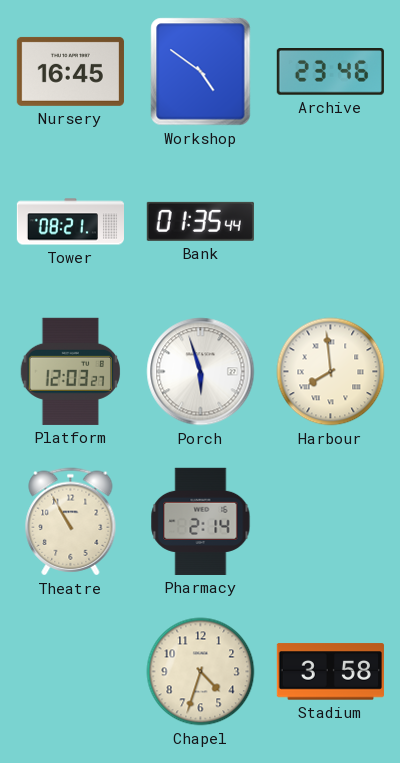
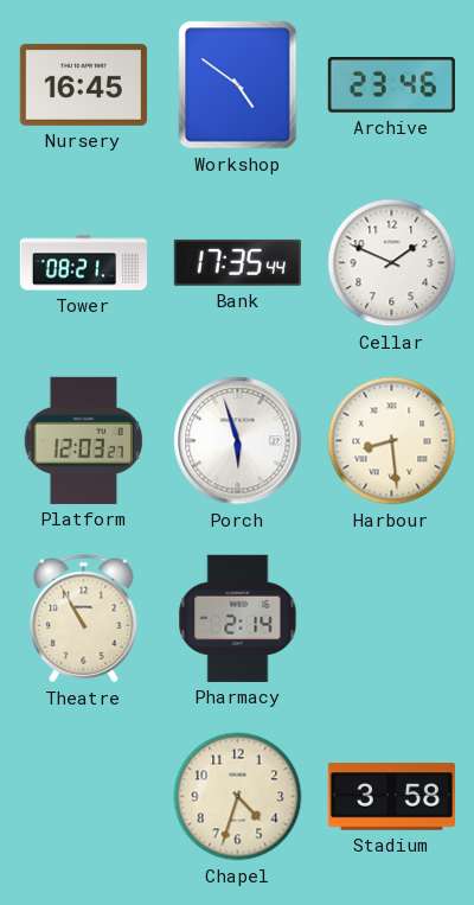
Bank: 01:35 -> 17:35
Cellar: none -> 1:49
Harbour: 7:59 -> 8:29
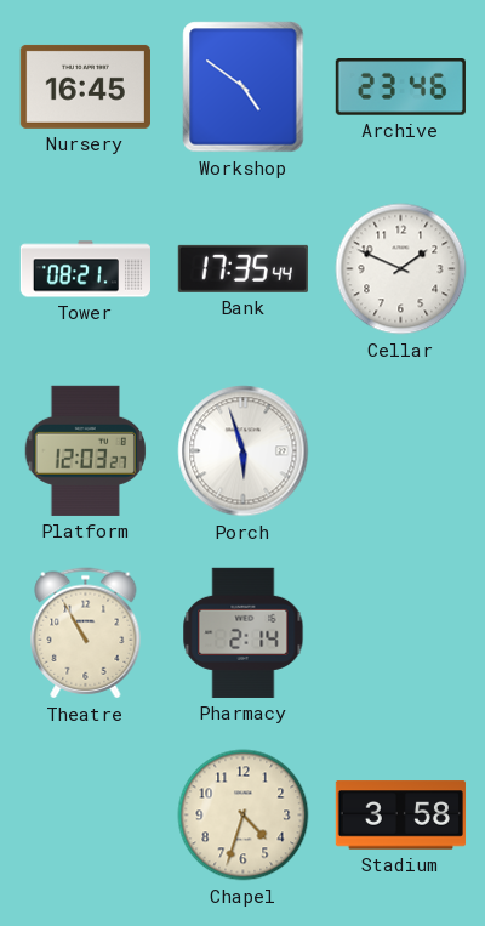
Harbour: 8:29 -> none
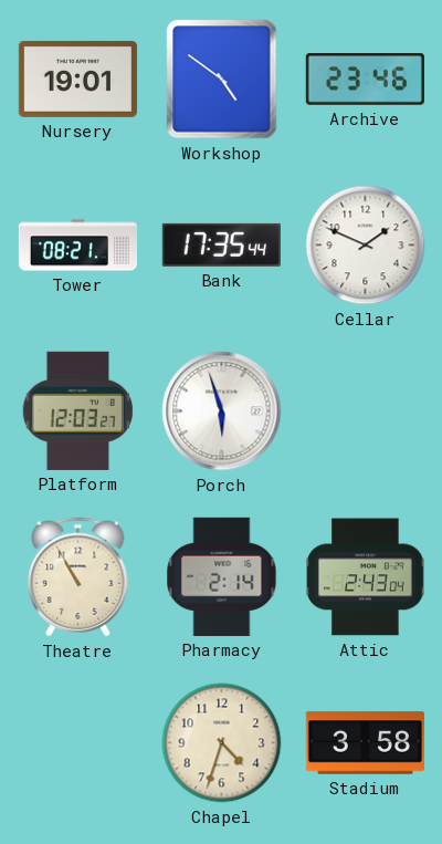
Nursery: 16:45 -> 19:01
Attic: none -> 2:43
